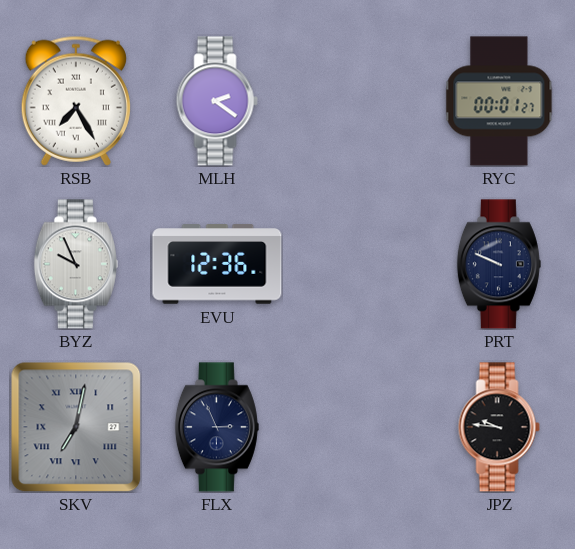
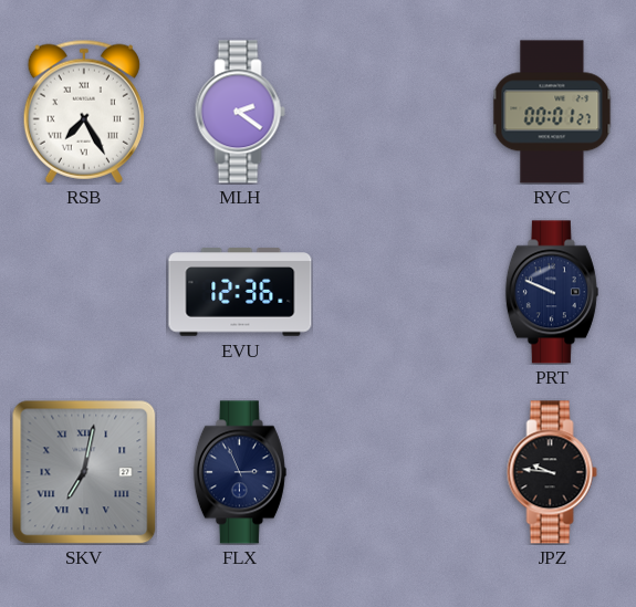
BYZ: 9:56 -> none
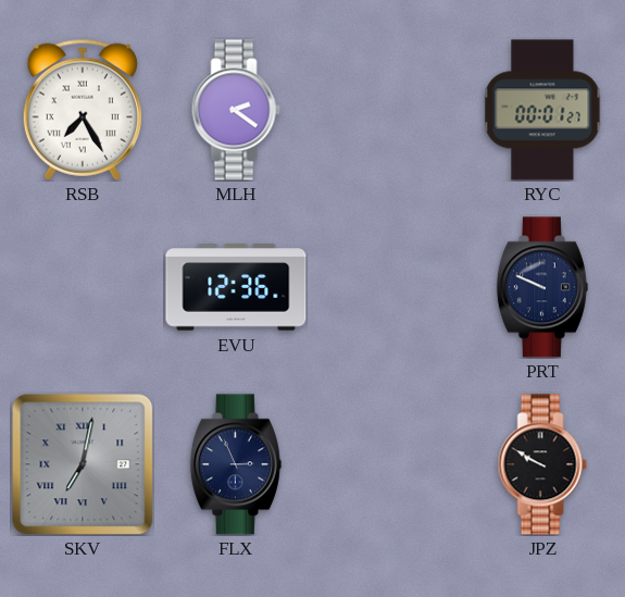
JPZ: 9:46 -> 9:50
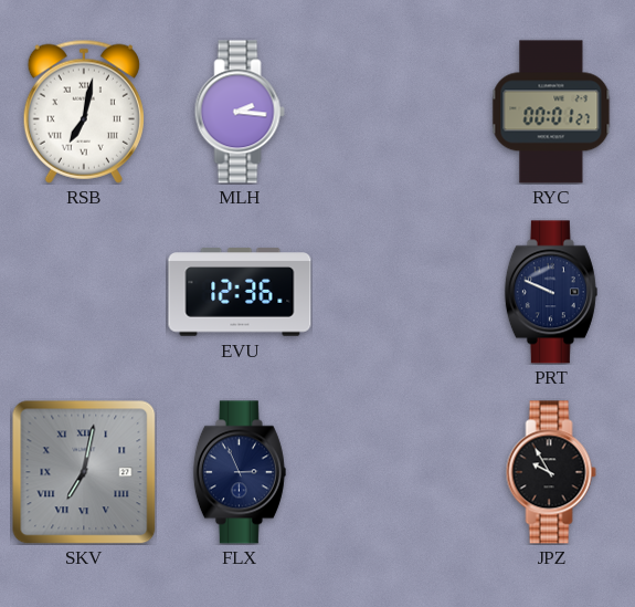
RSB: 7:25 -> 7:02
MLH: 2:21 -> 2:16
JPZ: 9:50 -> 9:55
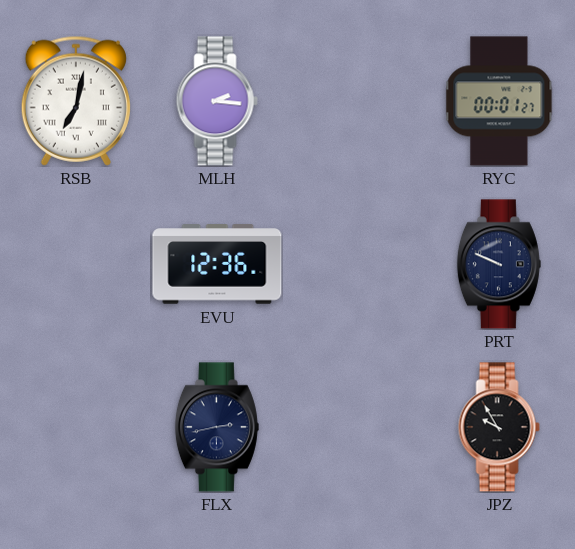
SKV: 7:02 -> none
FLX: 2:56 -> 2:43
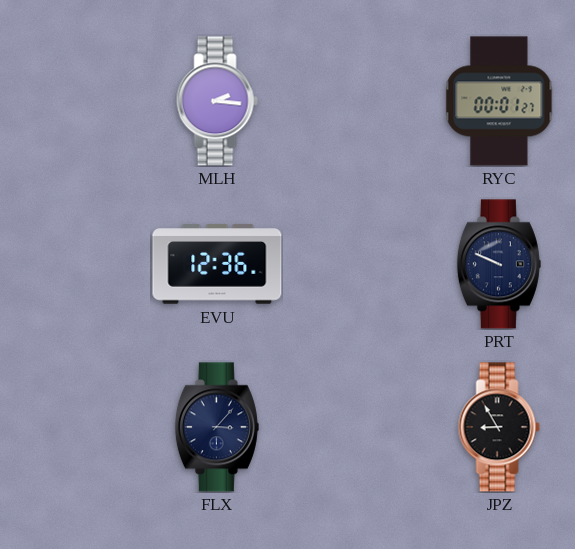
RSB: 7:02 -> none
FLX: 2:43 -> 3:07
JPZ: 9:55 -> 8:55
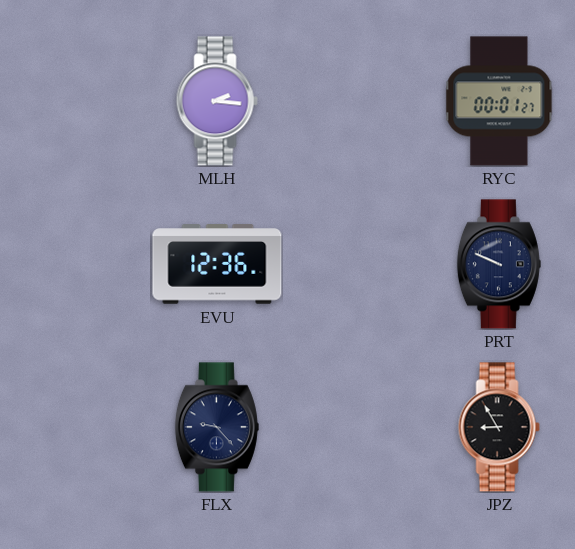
FLX: 3:07 -> 9:23
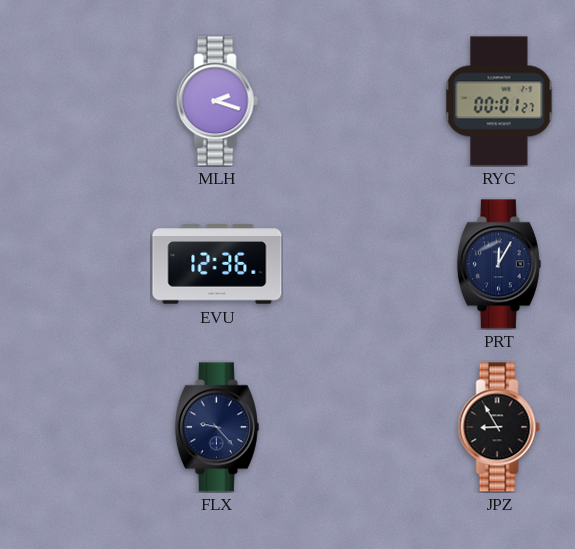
MLH: 2:16 -> 2:18
PRT: 9:49 -> 12:05
